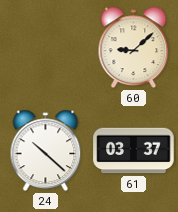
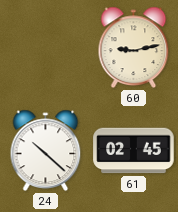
60: 9:08 -> 9:13
61: 03:37 -> 02:45
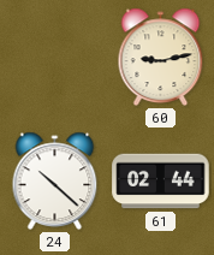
61: 02:45 -> 02:44
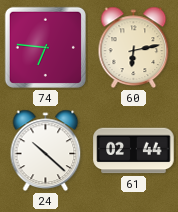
74: none -> 6:46
60: 9:13 -> 6:13
